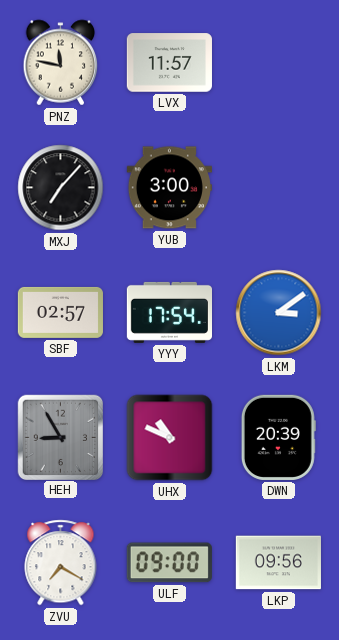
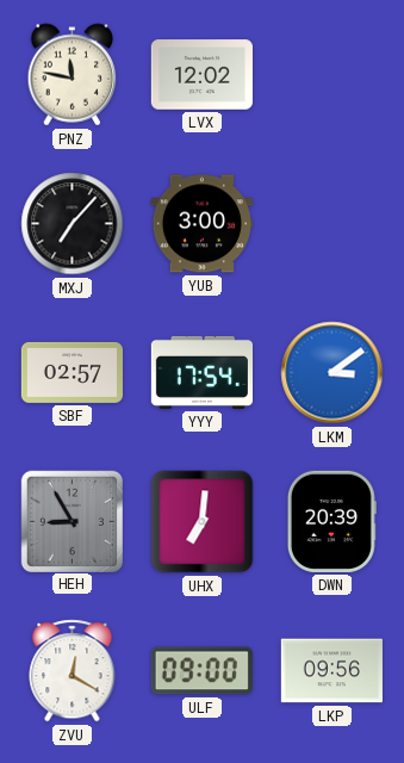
LVX: 11:57 -> 12:02
UHX: 10:49 -> 7:01
ZVU: 7:20 -> 12:20
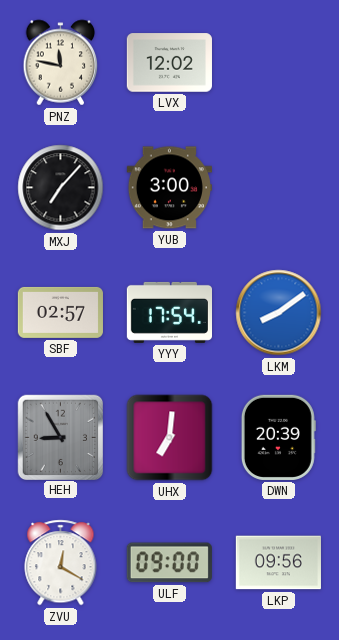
LKM: 3:09 -> 8:09
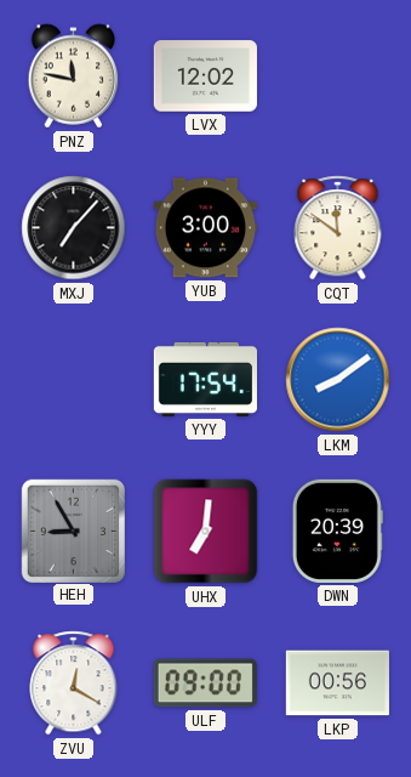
CQT: none -> 11:51
SBF: 02:57 -> none
LKP: 09:56 -> 00:56
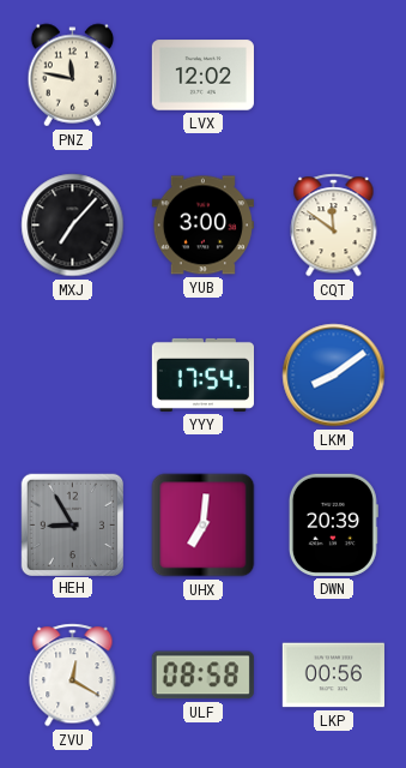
ULF: 09:00 -> 08:58
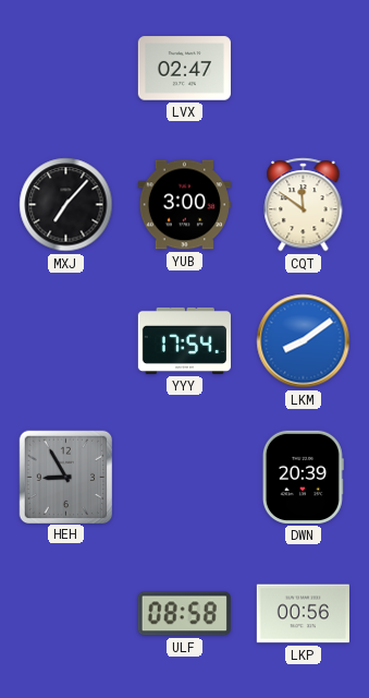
PNZ: 11:47 -> none
LVX: 12:02 -> 02:47
UHX: 7:01 -> none
ZVU: 12:20 -> none
